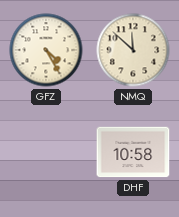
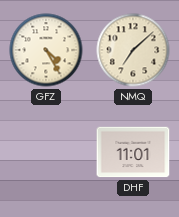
NMQ: 11:52 -> 7:08
DHF: 10:58 -> 11:01
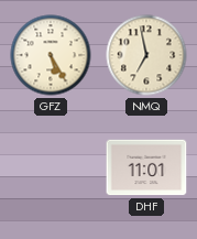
GFZ: 4:25 -> 5:25
NMQ: 7:08 -> 6:58
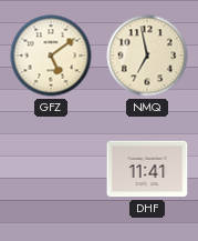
GFZ: 5:25 -> 5:09
DHF: 11:01 -> 11:41
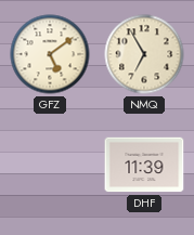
NMQ: 6:58 -> 6:55
DHF: 11:41 -> 11:39
